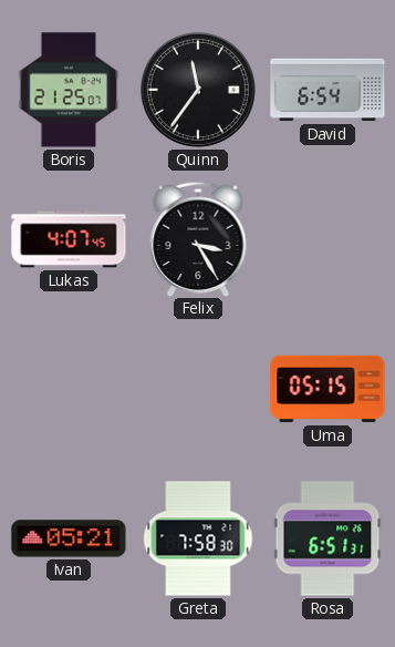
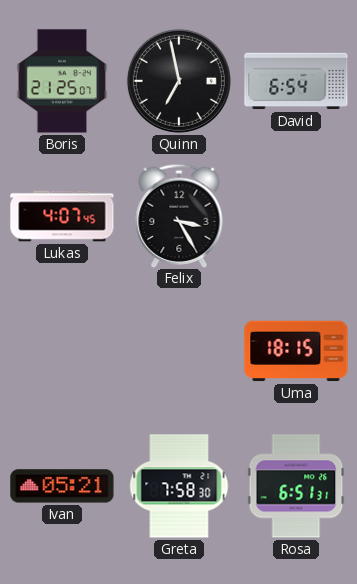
Quinn: 11:36 -> 6:58
Uma: 05:15 -> 18:15
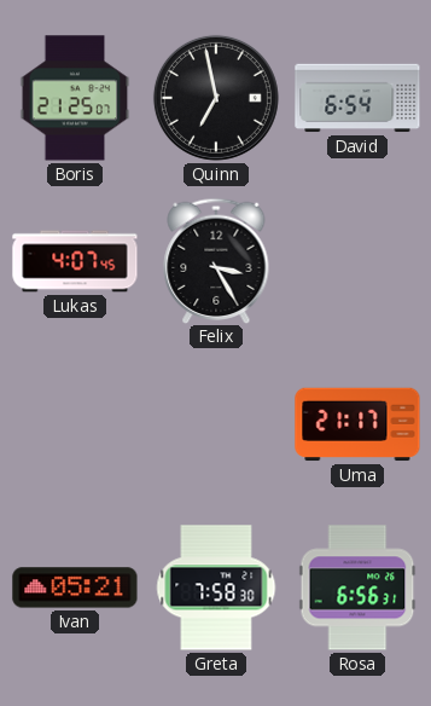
Uma: 18:15 -> 21:17
Rosa: 6:51 -> 6:56
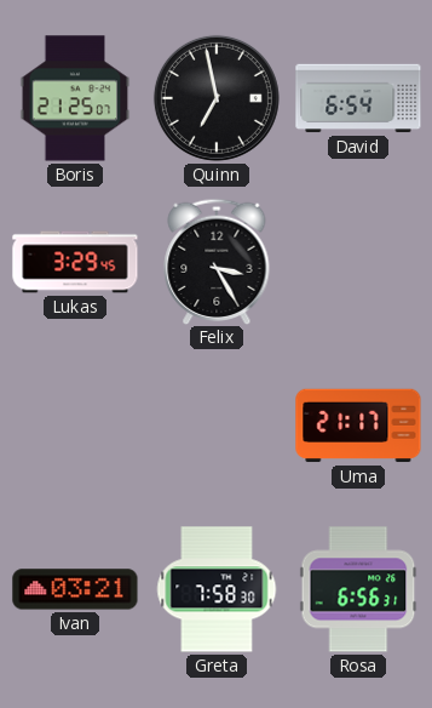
Lukas: 4:07 -> 3:29
Ivan: 05:21 -> 03:21
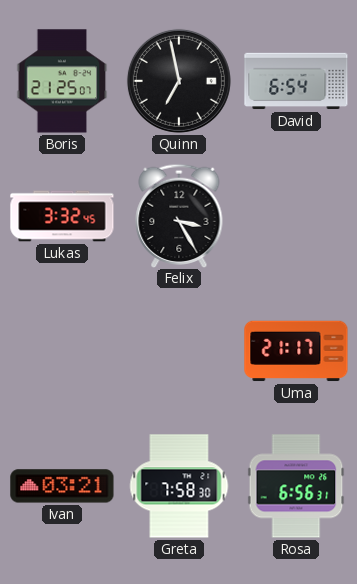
Lukas: 3:29 -> 3:32
